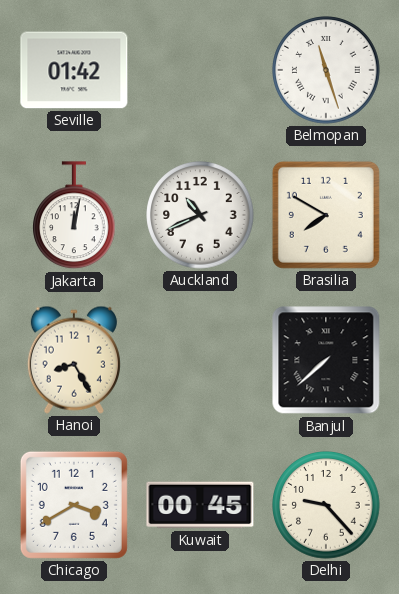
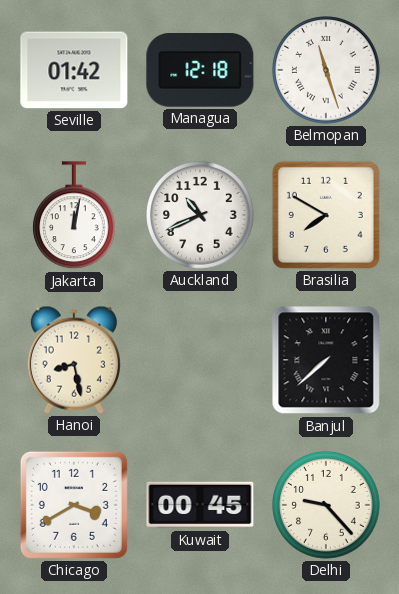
Managua: none -> 12:18
Hanoi: 8:25 -> 8:28
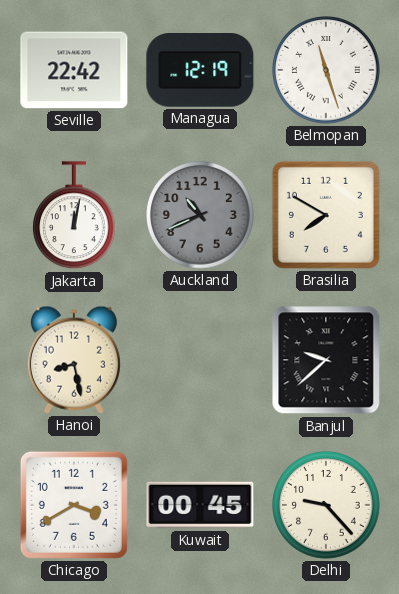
Seville: 01:42 -> 22:42
Managua: 12:18 -> 12:19
Auckland dial: white -> grey
Banjul: 7:38 -> 9:38
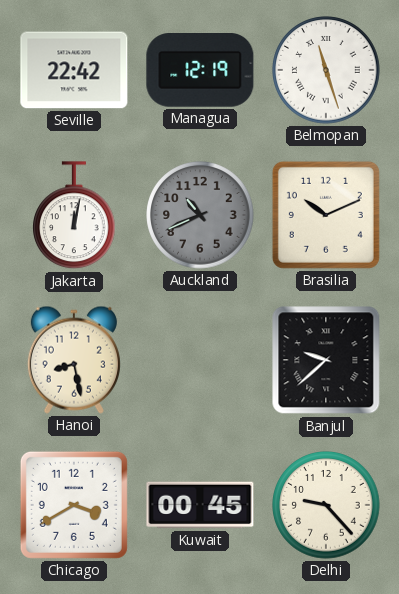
Brasilia: 7:50 -> 10:11
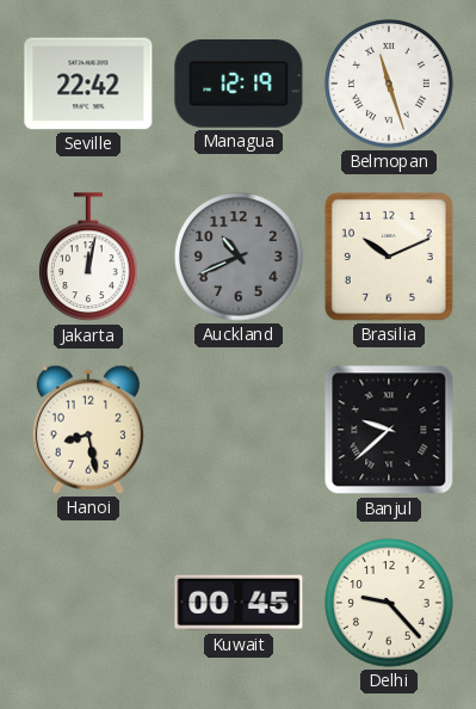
Chicago: 3:40 -> none
